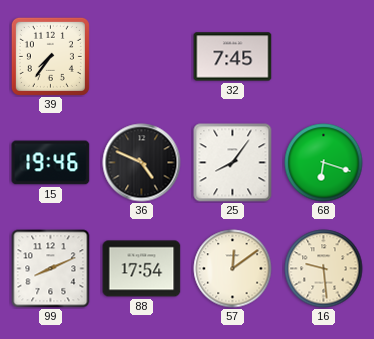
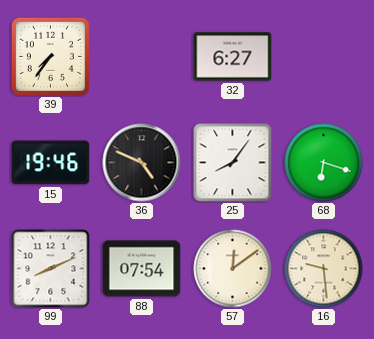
32: 7:45 -> 6:27
88: 17:54 -> 07:54
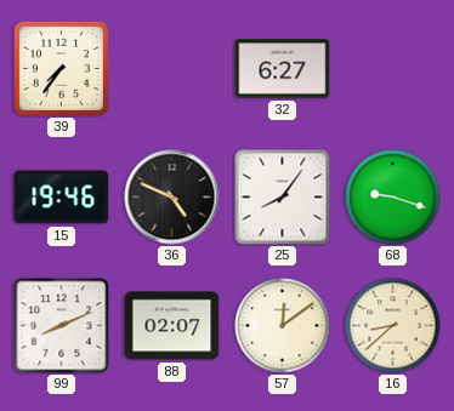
68: 6:18 -> 9:18
88: 07:54 -> 02:07
16: 9:29 -> 8:38
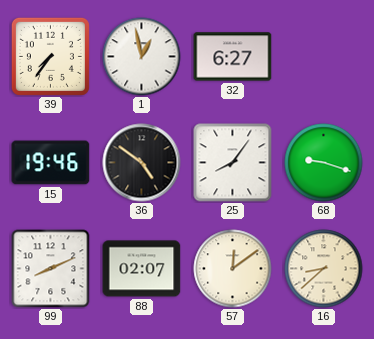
1: none -> 12:58
36: 4:49 -> 4:51
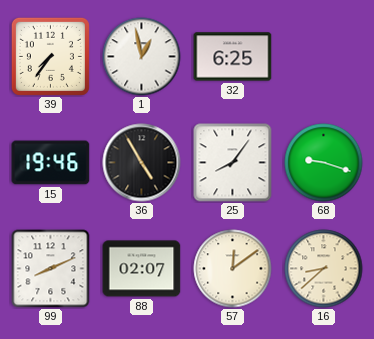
32: 6:27 -> 6:25
36: 4:51 -> 4:55
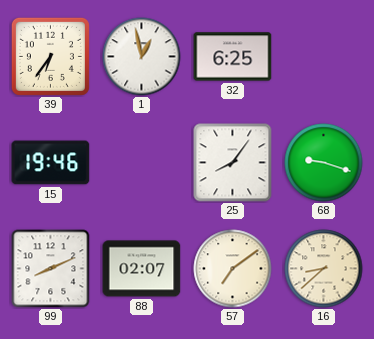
39: 7:36 -> 6:36
36: 4:55 -> none
57: 12:09 -> 7:09
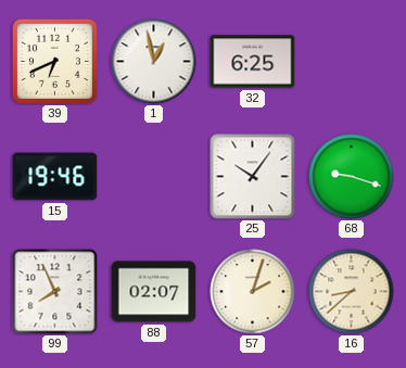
39: 6:36 -> 6:41
25: 8:06 -> 10:06
99: 8:11 -> 7:56
57: 7:09 -> 2:03
